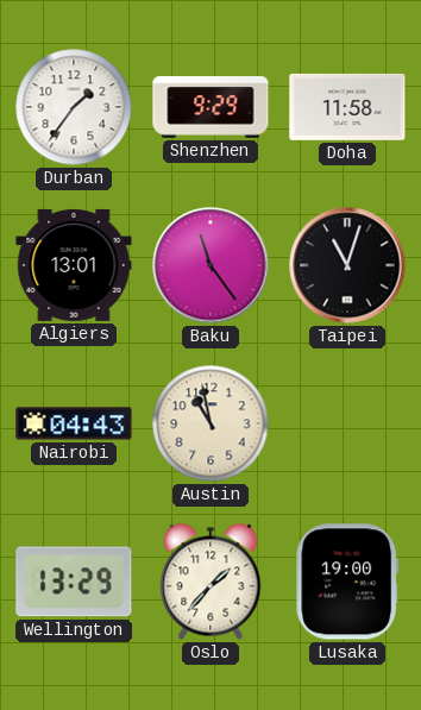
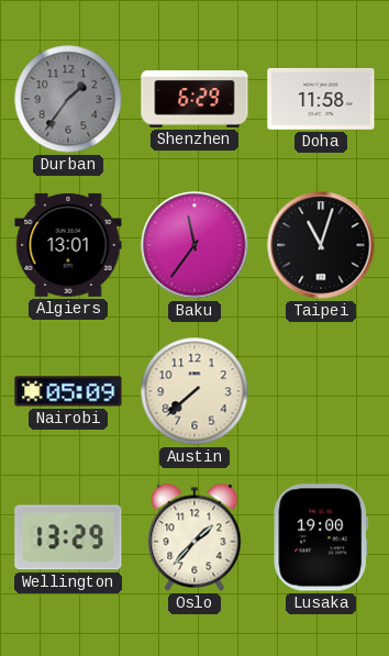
Durban dial: white -> grey
Shenzhen: 9:29 -> 6:29
Baku: 11:24 -> 11:36
Nairobi: 04:43 -> 05:09
Austin: 10:58 -> 7:38
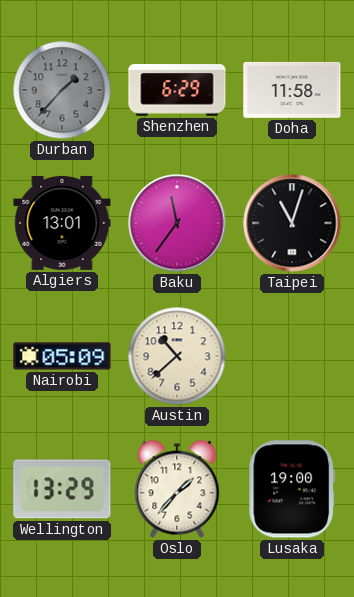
Durban: 1:36 -> 1:37
Austin: 7:38 -> 10:38
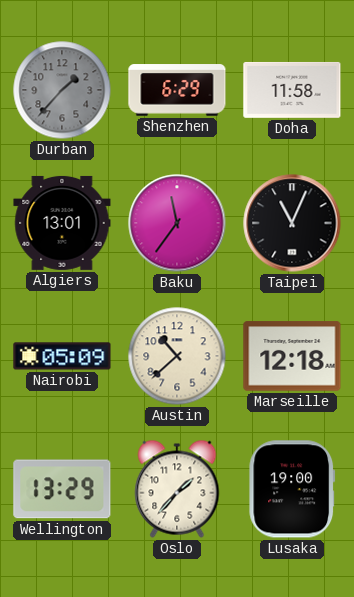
Taipei: 11:03 -> 11:04
Marseille: none -> 12:18
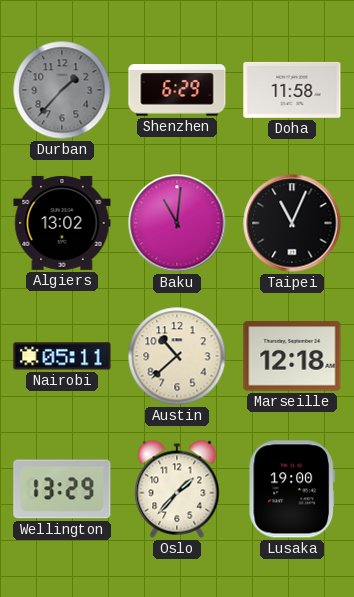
Algiers: 13:01 -> 13:02
Baku: 11:36 -> 11:01
Nairobi: 05:09 -> 05:11
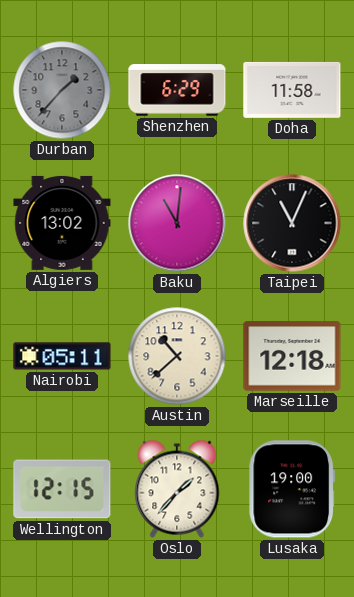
Wellington: 13:29 -> 12:15
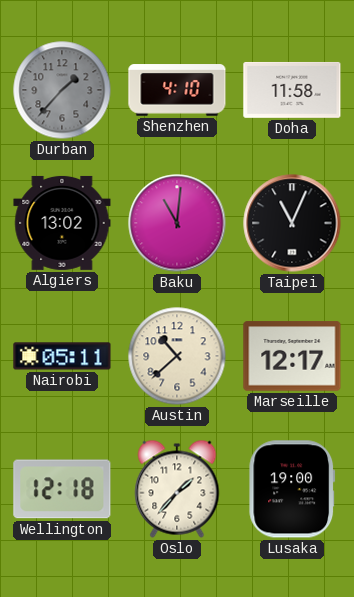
Shenzhen: 6:29 -> 4:10
Marseille: 12:18 -> 12:17
Wellington: 12:15 -> 12:18
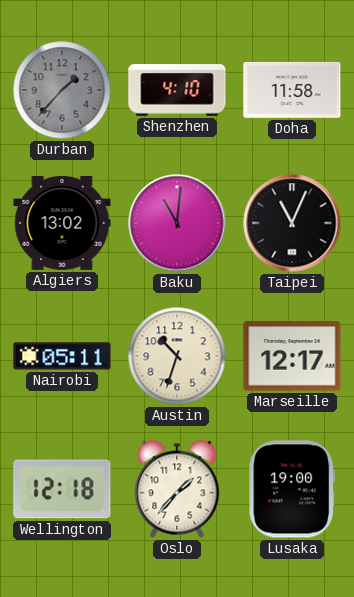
Austin: 10:38 -> 10:33
